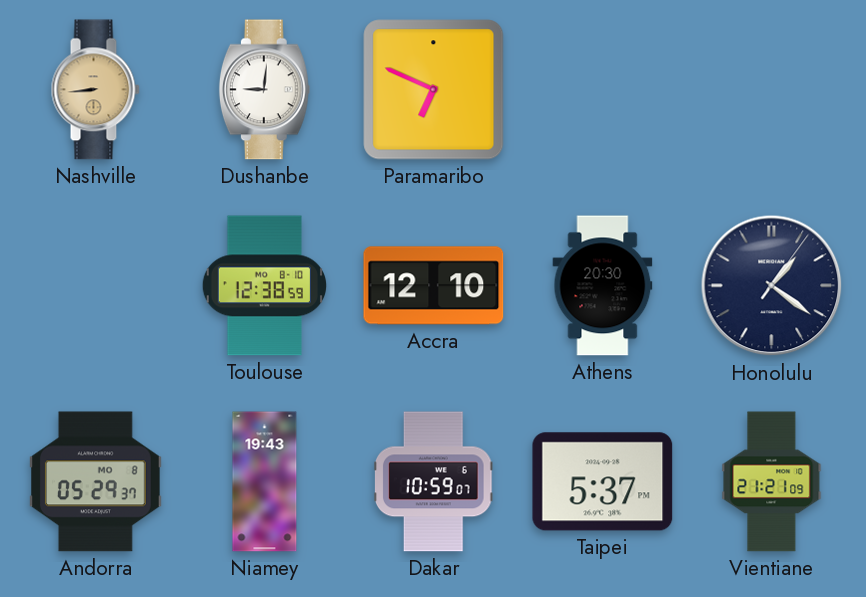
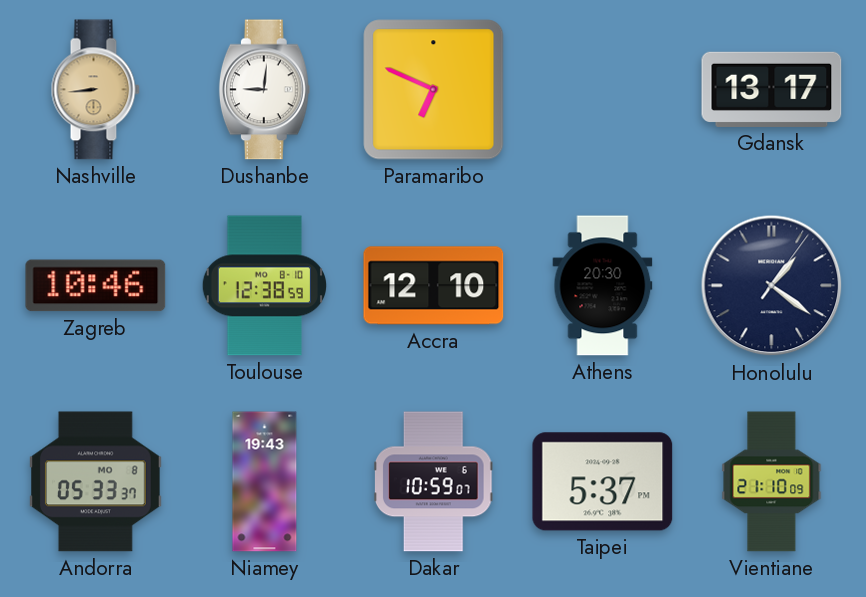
Gdansk: none -> 13:17
Zagreb: none -> 10:46
Andorra: 05:29 -> 05:33
Vientiane: 21:21 -> 21:10
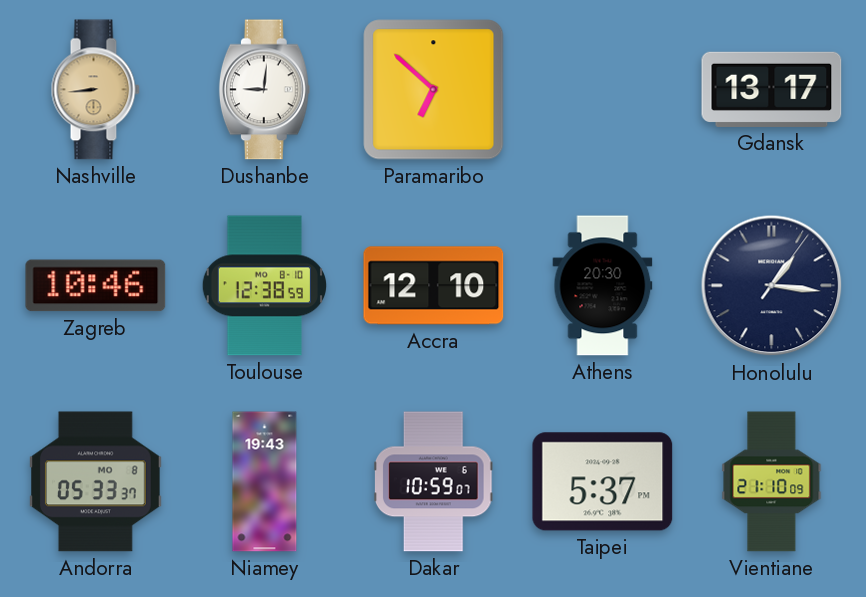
Paramaribo: 6:49 -> 6:52
Honolulu: 1:21 -> 1:16
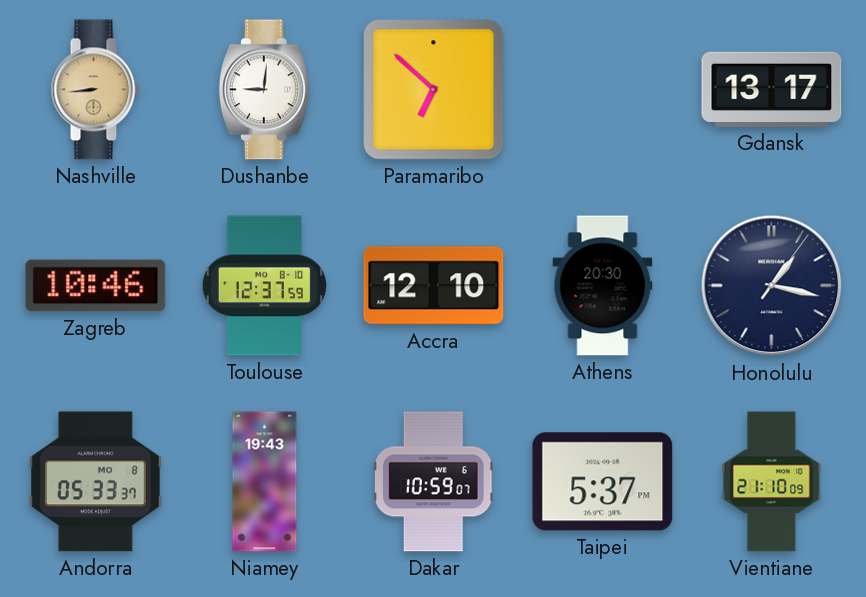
Toulouse: 12:38 -> 12:37
Honolulu: 1:16 -> 1:17
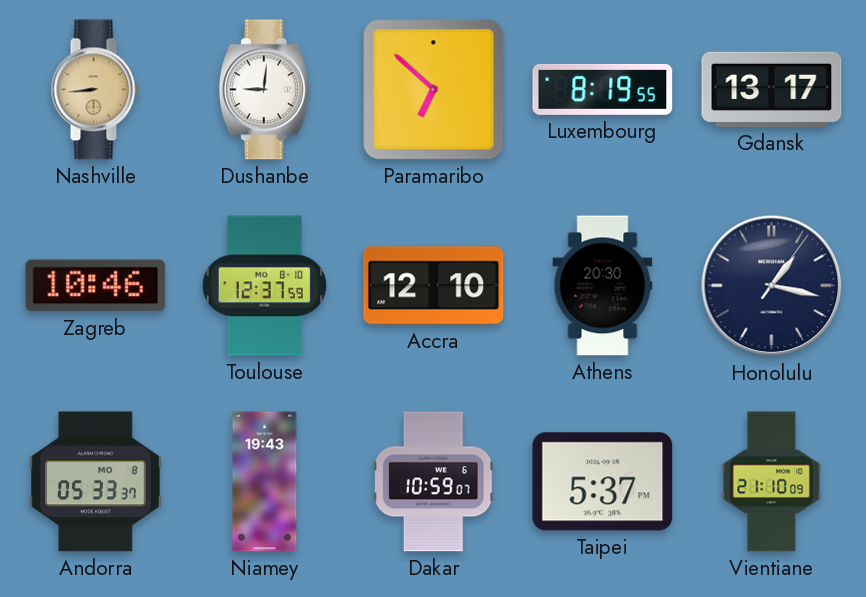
Luxembourg: none -> 8:19
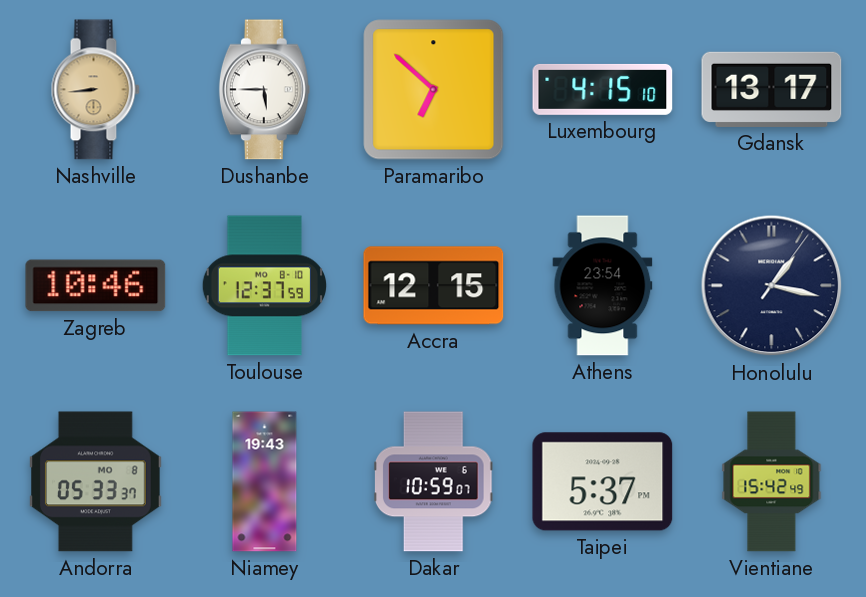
Dushanbe: 9:01 -> 5:45
Luxembourg: 8:19 -> 4:15
Accra: 12:10 -> 12:15
Athens: 20:30 -> 23:54
Vientiane: 21:10 -> 15:42
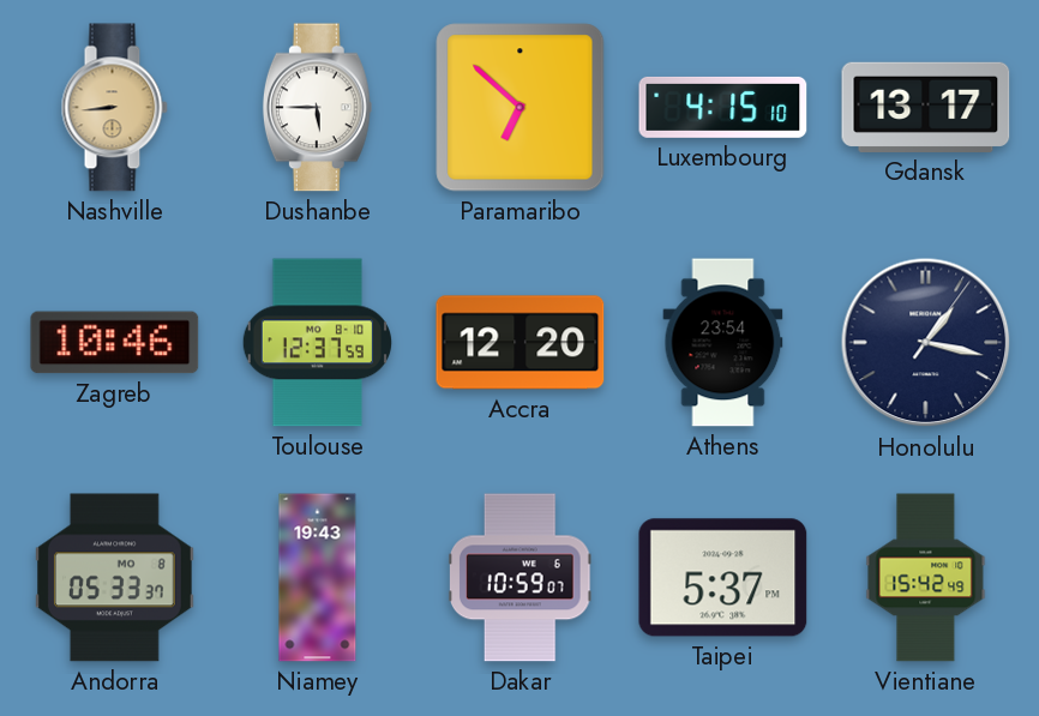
Accra: 12:15 -> 12:20
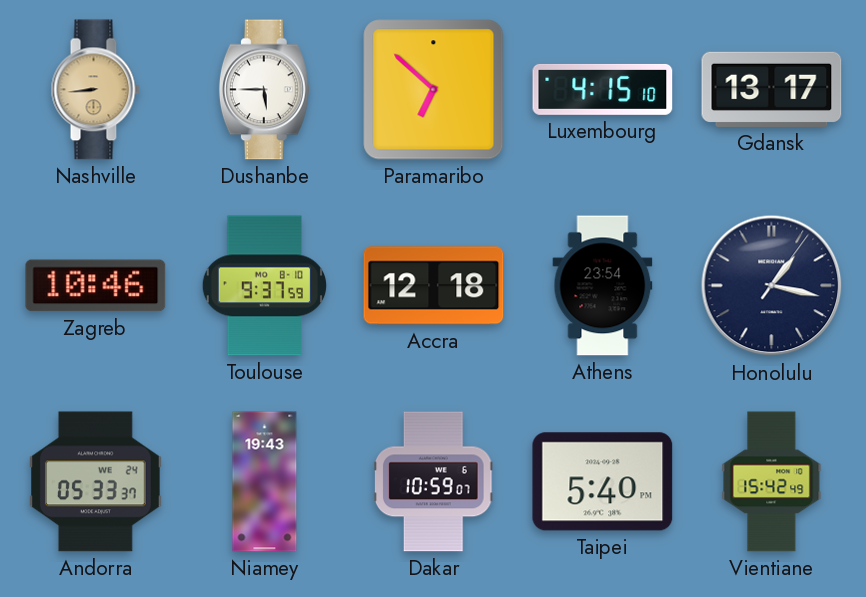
Toulouse: 12:37 -> 9:37
Accra: 12:20 -> 12:18
Andorra date: MO 8 -> WE 24
Taipei: 5:37 -> 5:40
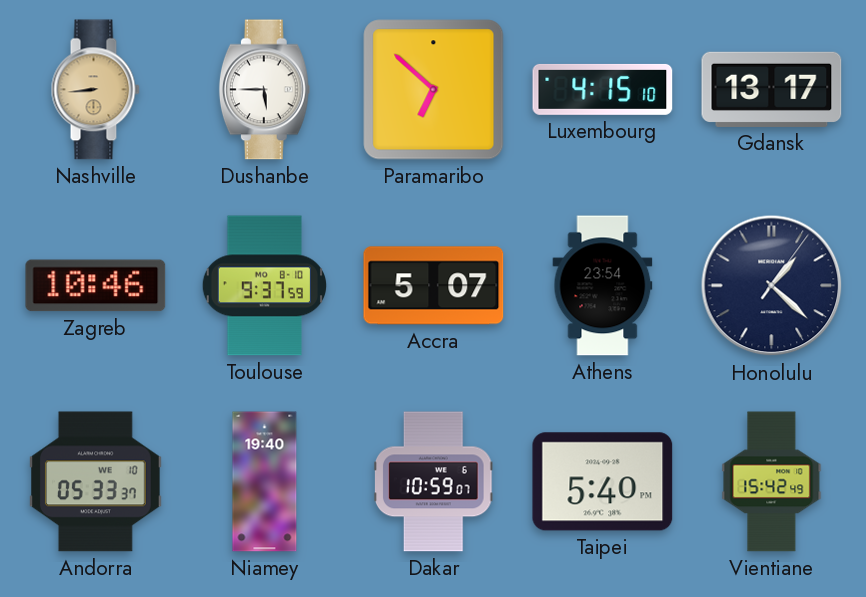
Accra: 12:18 -> 5:07
Honolulu: 1:17 -> 1:22
Andorra date: WE 24 -> WE 10
Niamey: 19:43 -> 19:40
